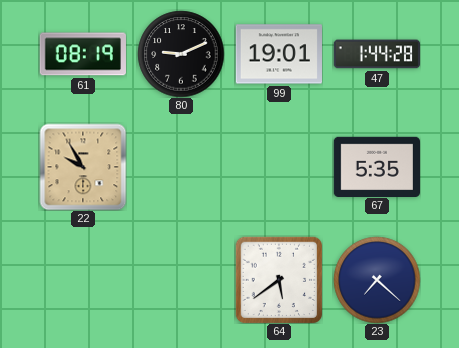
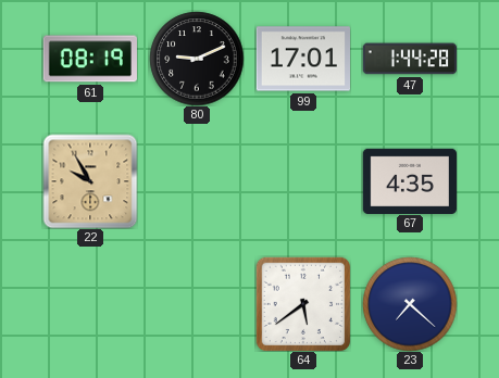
99: 19:01 -> 17:01
67: 5:35 -> 4:35
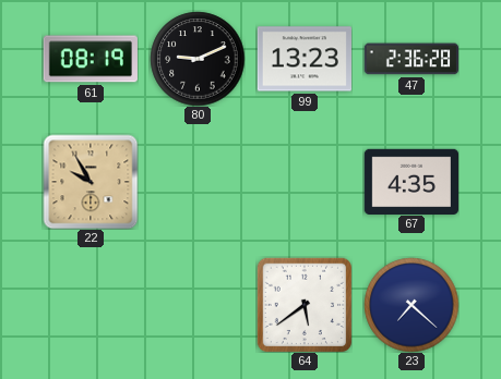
99: 17:01 -> 13:23
47: 1:44 -> 2:36
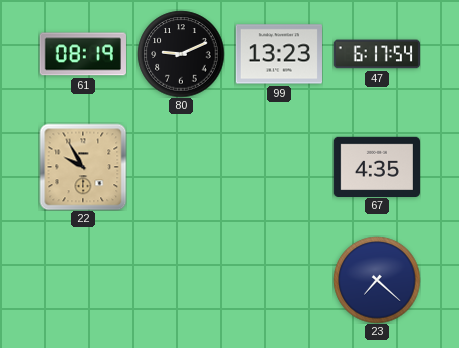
47: 2:36 -> 6:17
64: 5:39 -> none
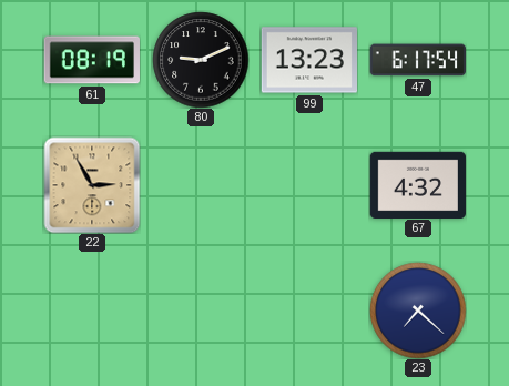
22: 9:55 -> 2:55
67: 4:35 -> 4:32
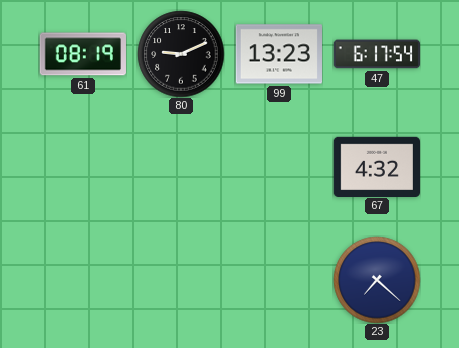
22: 2:55 -> none
